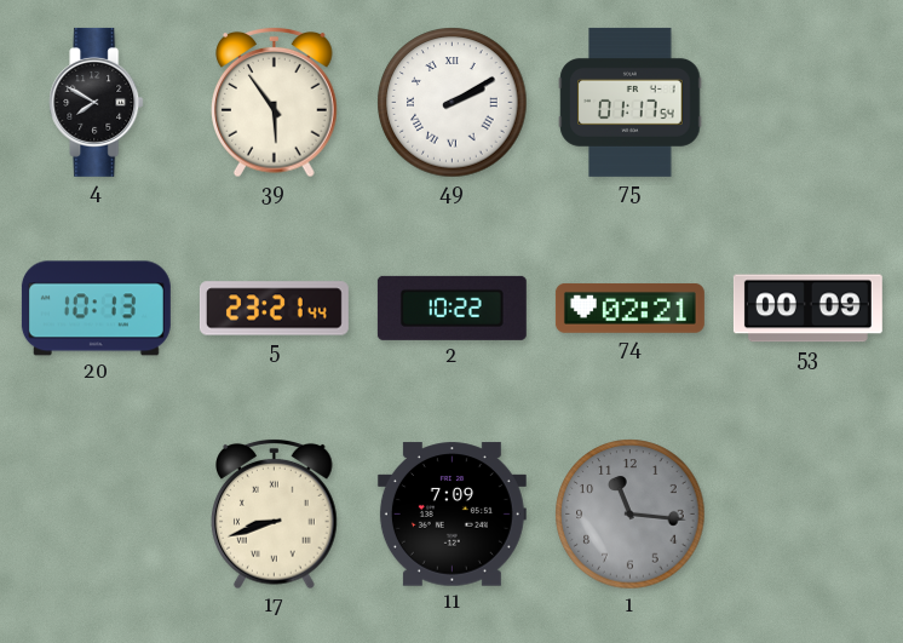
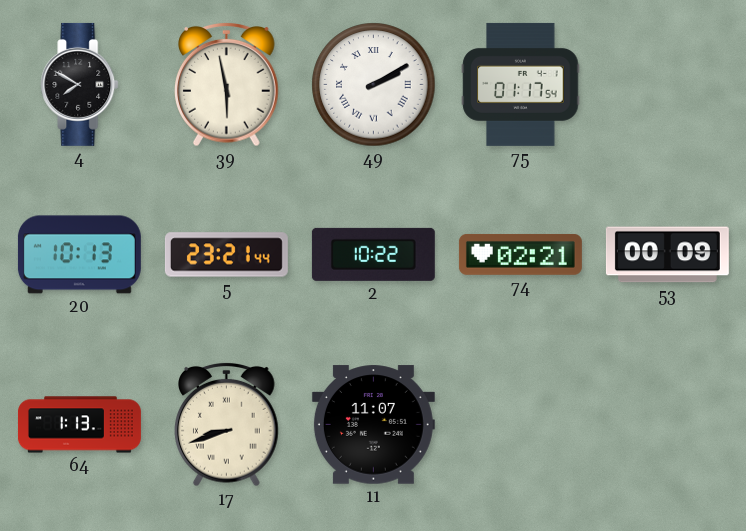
39: 5:54 -> 5:58
64: none -> 1:13
11: 7:09 -> 11:07
1: 11:16 -> none
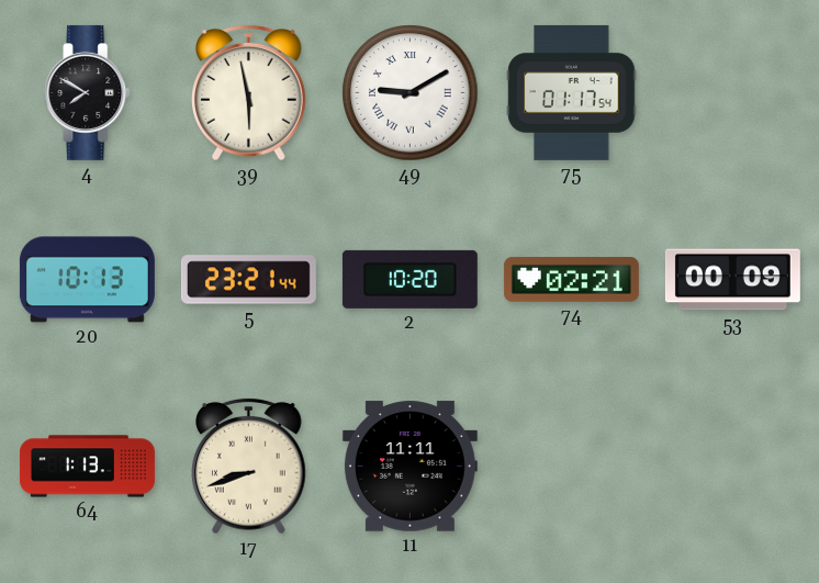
49: 2:10 -> 9:10
2: 10:22 -> 10:20
11: 11:07 -> 11:11
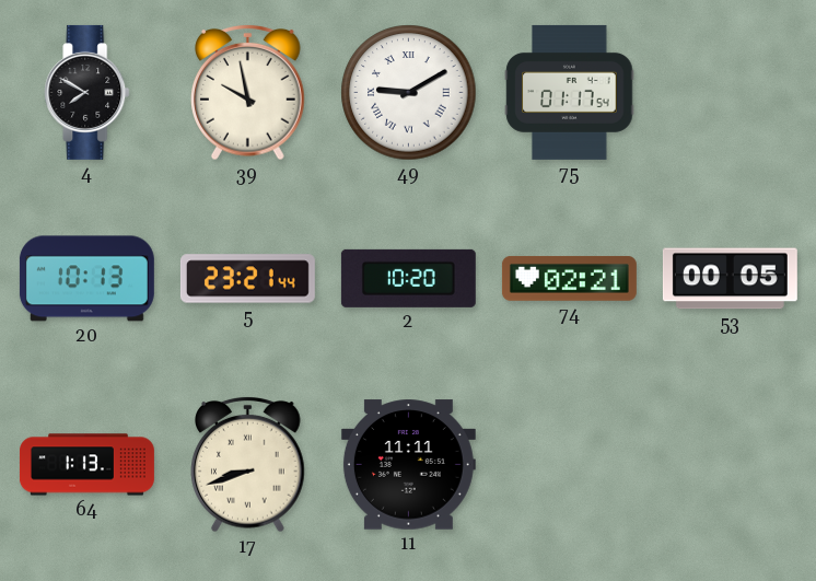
39: 5:58 -> 9:58
53: 00:09 -> 00:05
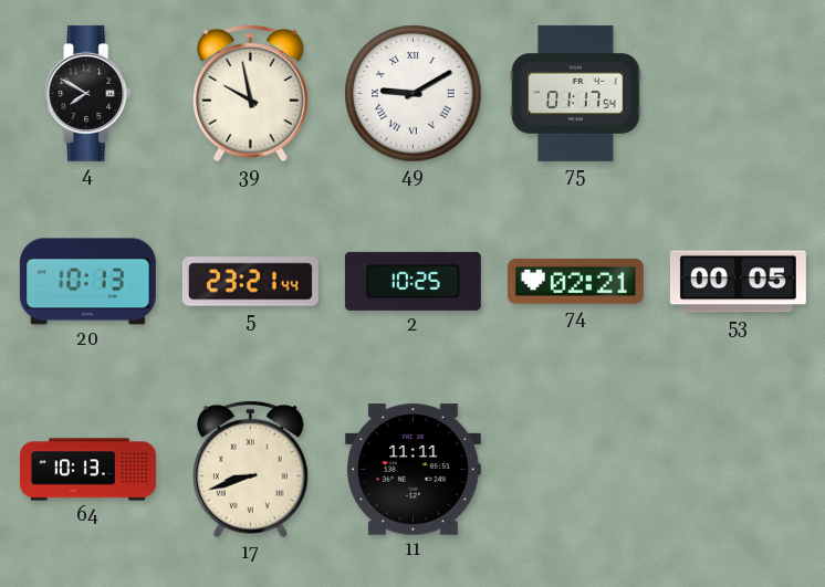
2: 10:20 -> 10:25
64: 1:13 -> 10:13
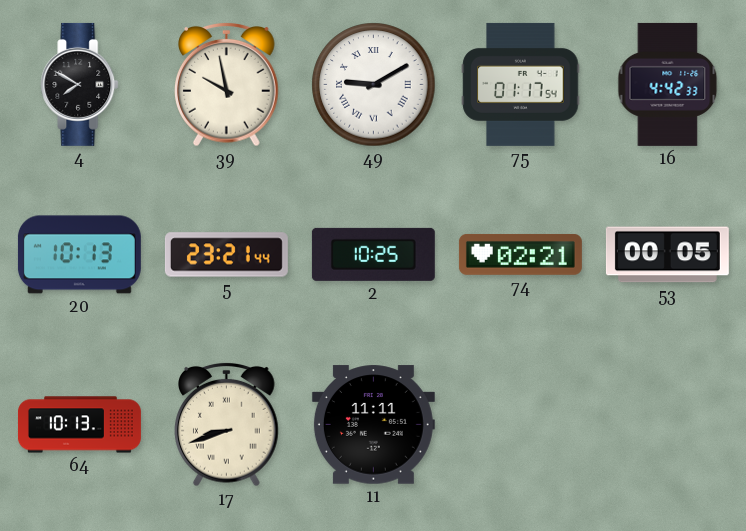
16: none -> 4:42
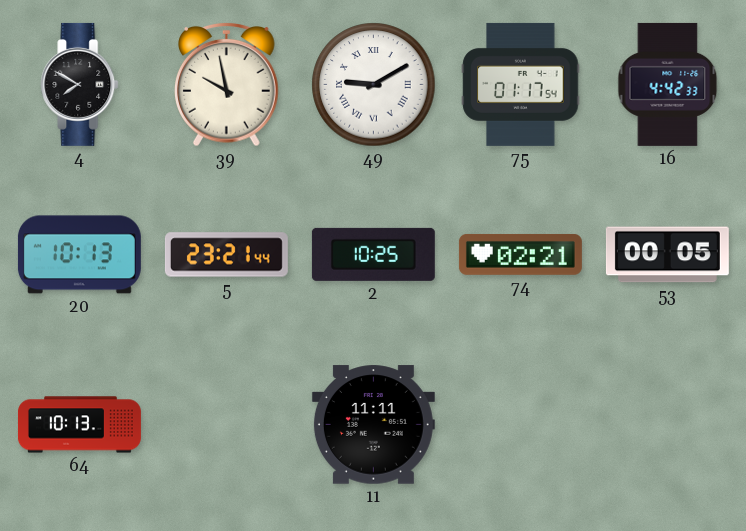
17: 8:42 -> none
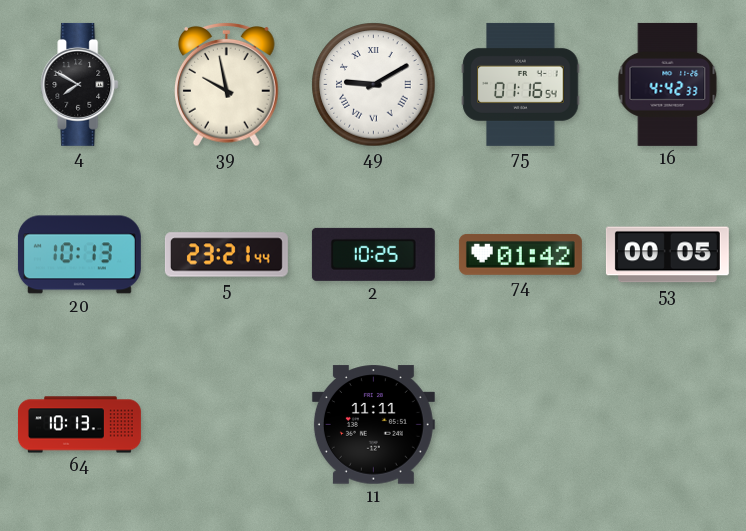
75: 01:17 -> 01:16
74: 02:21 -> 01:42
